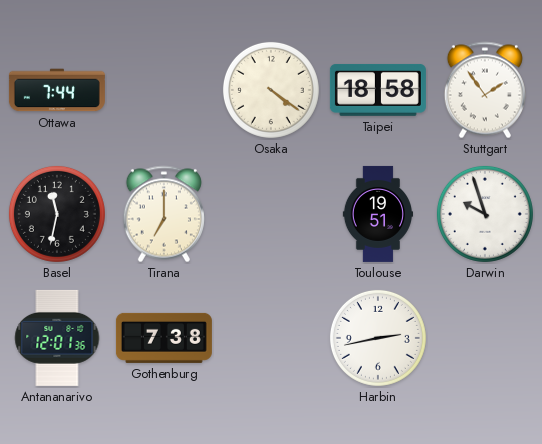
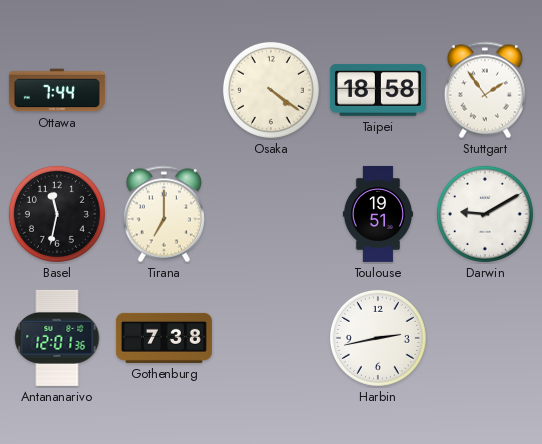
Darwin: 9:57 -> 9:10
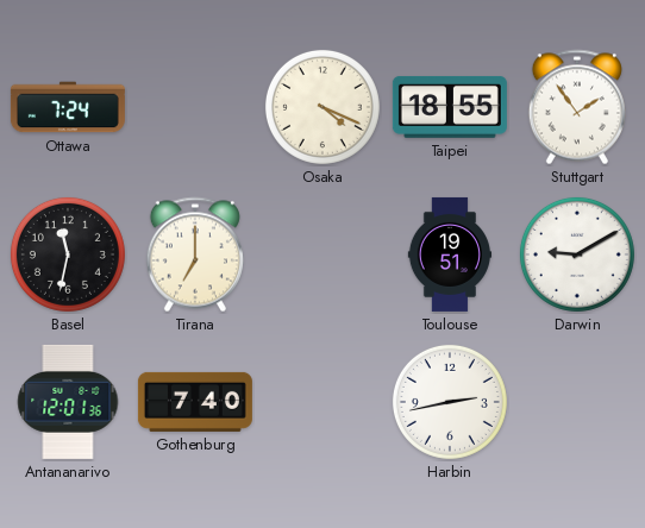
Ottawa: 7:44 -> 7:24
Osaka: 4:21 -> 4:19
Taipei: 18:58 -> 18:55
Gothenburg: 7:38 -> 7:40
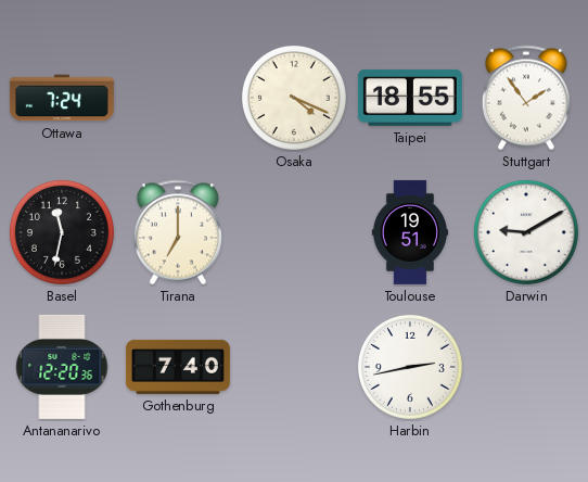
Antananarivo: 12:01 -> 12:20
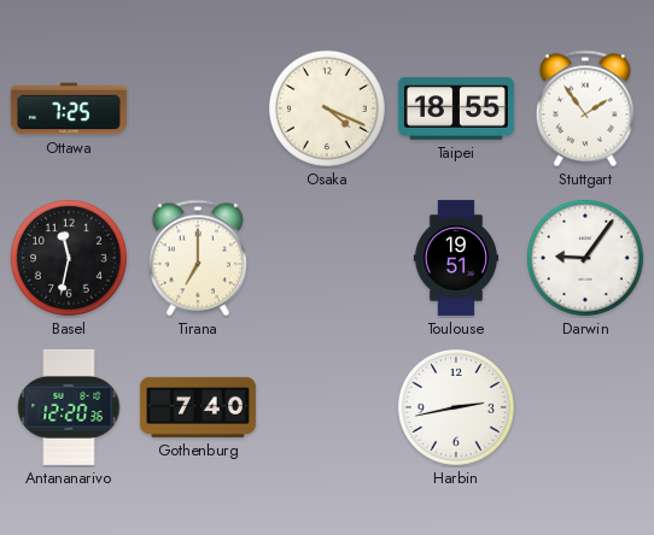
Ottawa: 7:24 -> 7:25
Darwin: 9:10 -> 9:06
